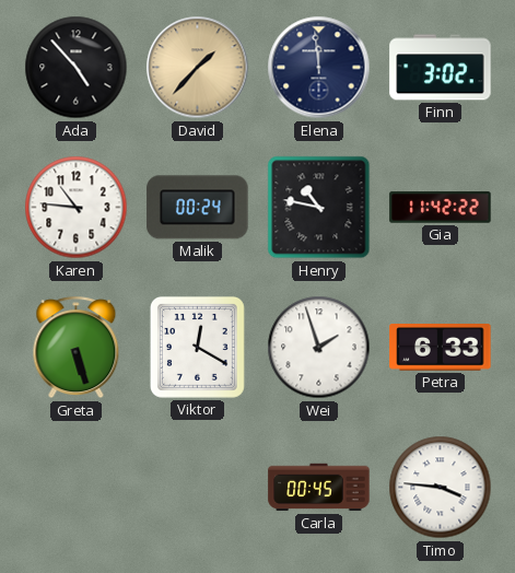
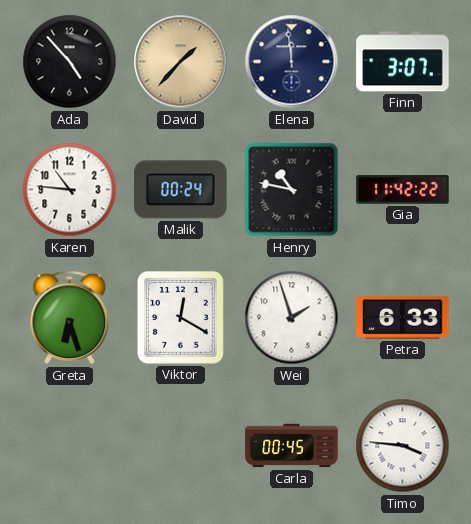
Finn: 3:02 -> 3:07
Greta: 5:27 -> 6:27
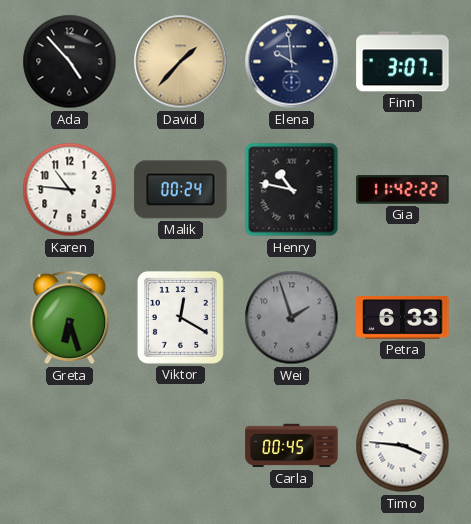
Elena: 11:59 -> 9:59
Wei dial: white -> grey
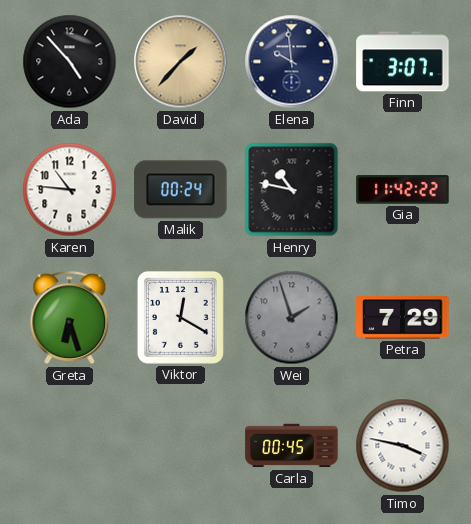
Petra: 6:33 -> 7:29
Timo: 3:46 -> 3:47
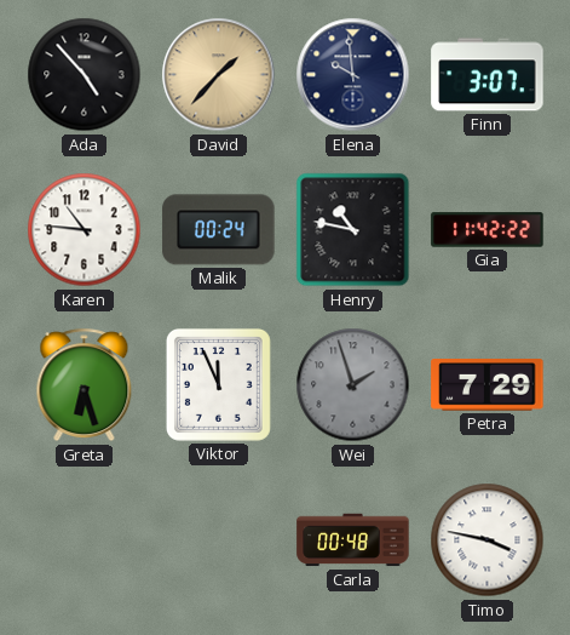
Viktor: 12:20 -> 11:56
Carla: 00:45 -> 00:48
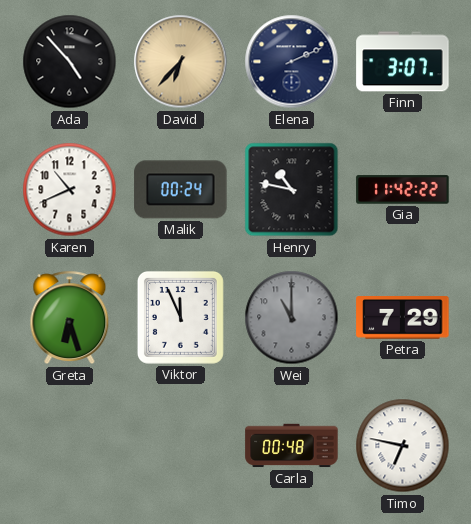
David: 1:37 -> 6:37
Elena: 9:59 -> 2:11
Karen: 10:46 -> 10:41
Wei: 1:57 -> 11:00
Timo: 3:47 -> 6:47
